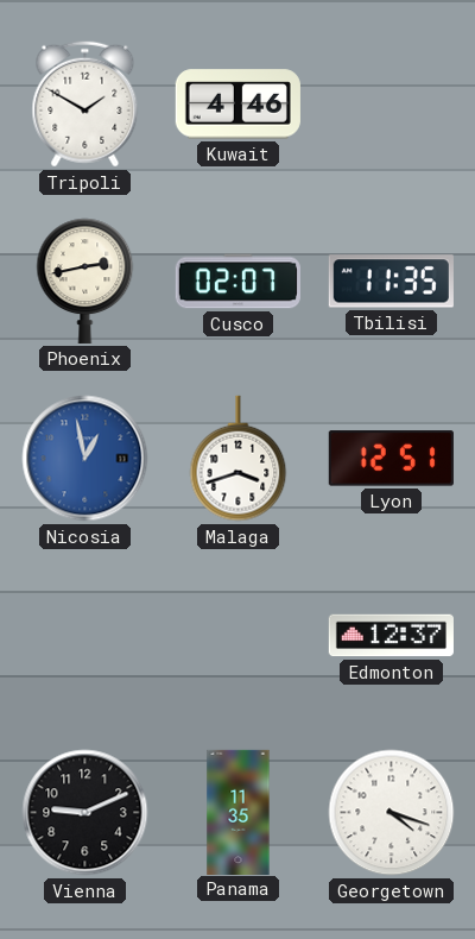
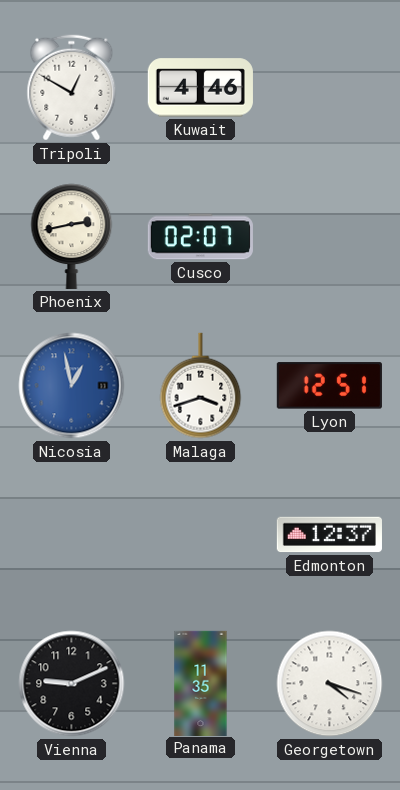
Tripoli: 1:50 -> 12:50
Tbilisi: 11:35 -> none
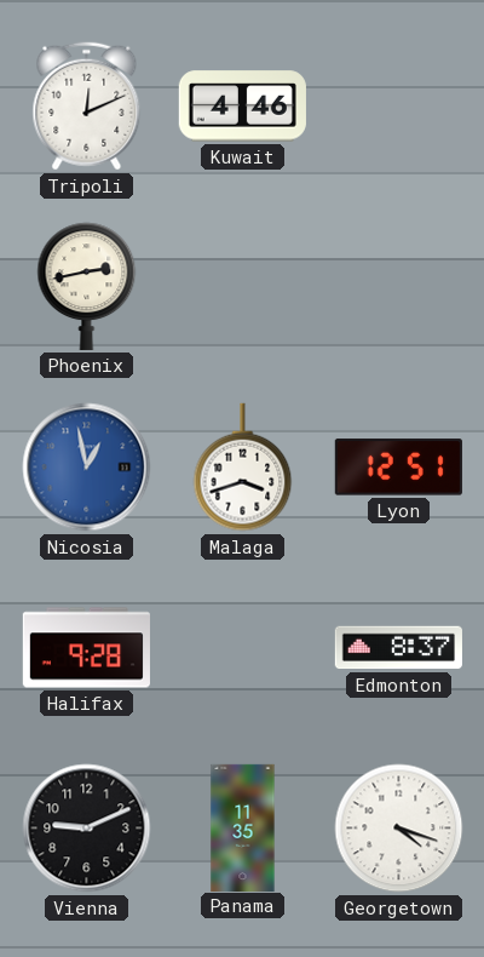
Tripoli: 12:50 -> 12:11
Cusco: 02:07 -> none
Halifax: none -> 9:28
Edmonton: 12:37 -> 8:37
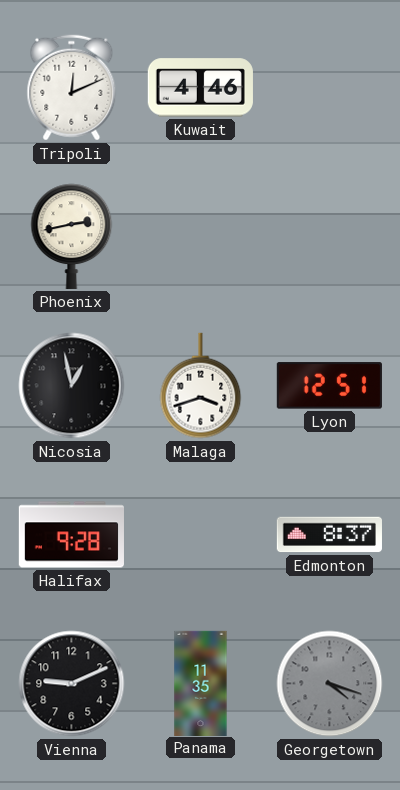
Nicosia dial: blue -> black
Georgetown dial: white -> grey
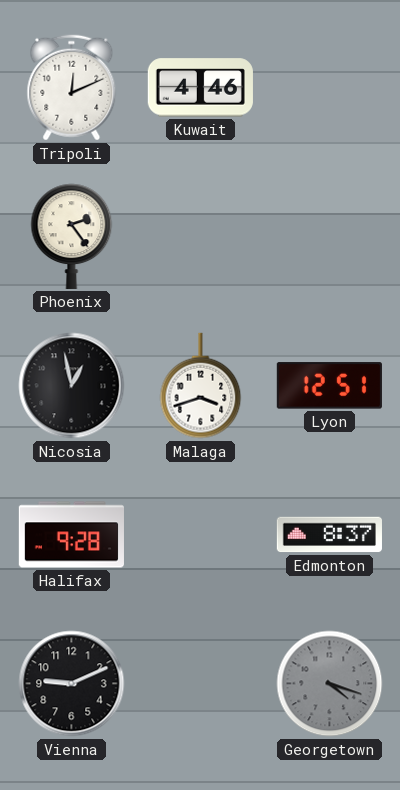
Phoenix: 2:43 -> 2:24
Panama: 11:35 -> none
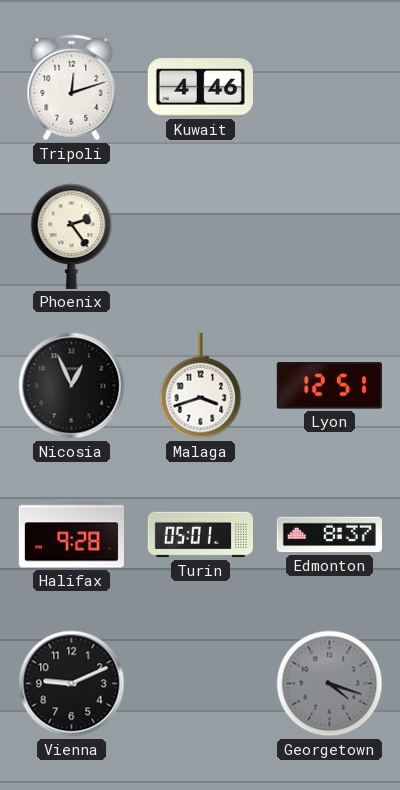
Tripoli: 12:11 -> 12:12
Nicosia: 12:58 -> 12:56
Turin: none -> 05:01
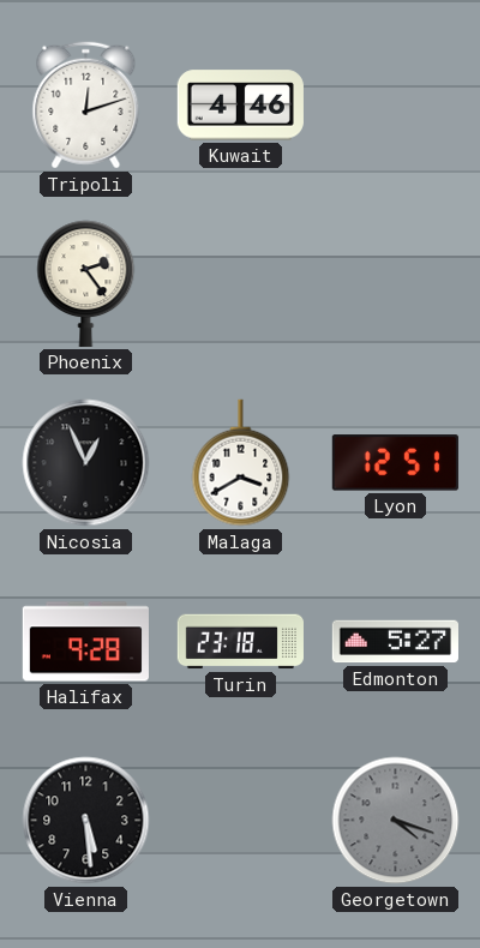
Malaga: 3:42 -> 3:40
Turin: 05:01 -> 23:18
Edmonton: 8:37 -> 5:27
Vienna: 9:11 -> 5:29
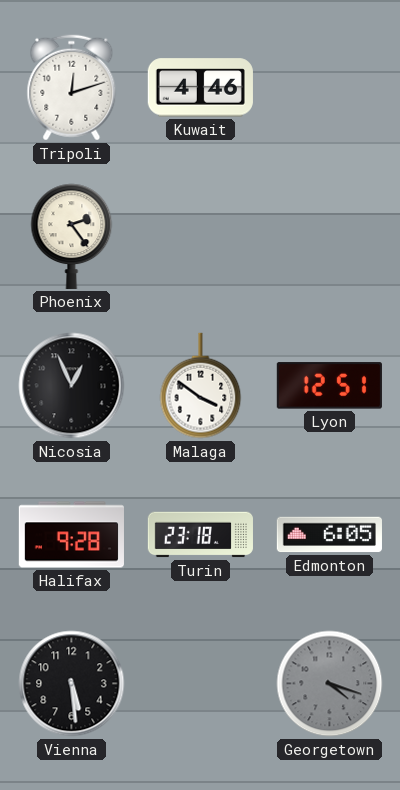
Malaga: 3:40 -> 3:51
Edmonton: 5:27 -> 6:05
